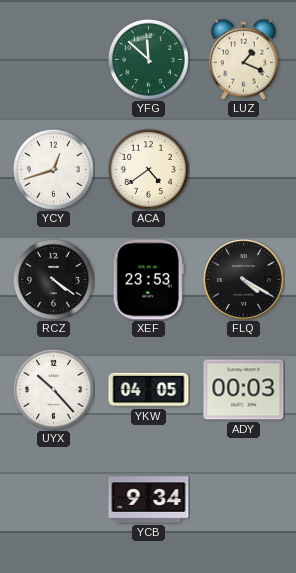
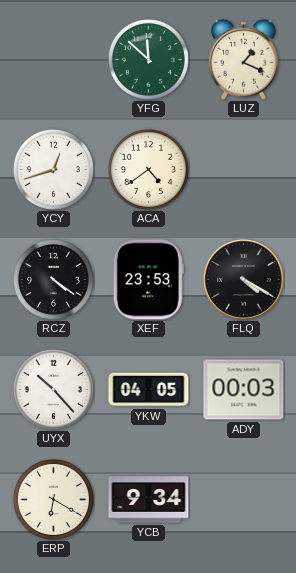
ERP: none -> 6:20
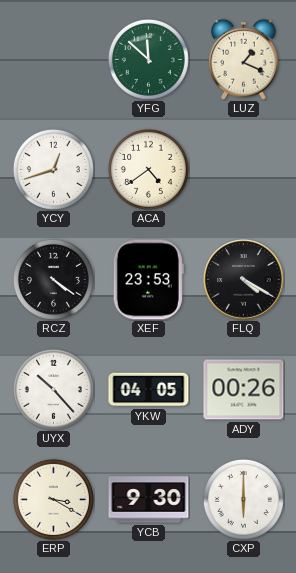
ADY: 00:03 -> 00:26
ERP: 6:20 -> 3:20
YCB: 9:34 -> 9:30
CXP: none -> 6:00
